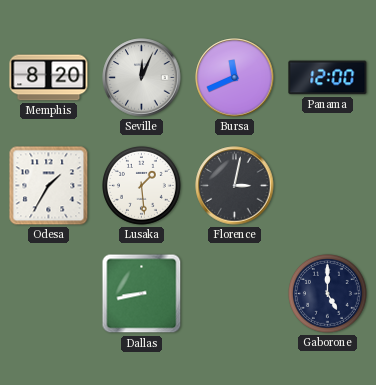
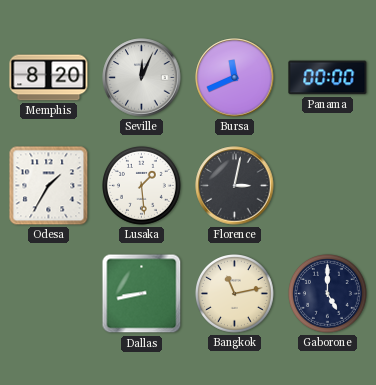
Panama: 12:00 -> 00:00
Bangkok: none -> 11:13
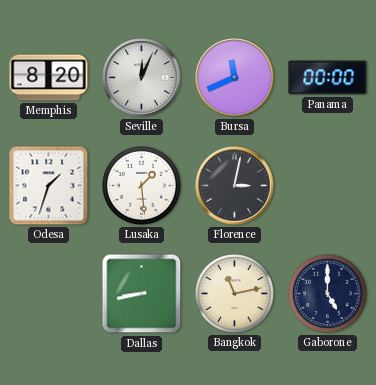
Odesa: 1:35 -> 1:33
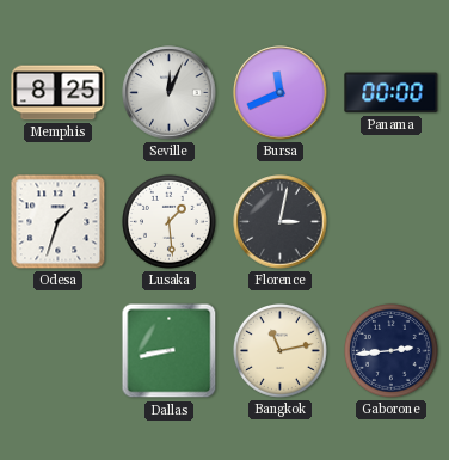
Memphis: 8:20 -> 8:25
Gaborone: 5:00 -> 2:44
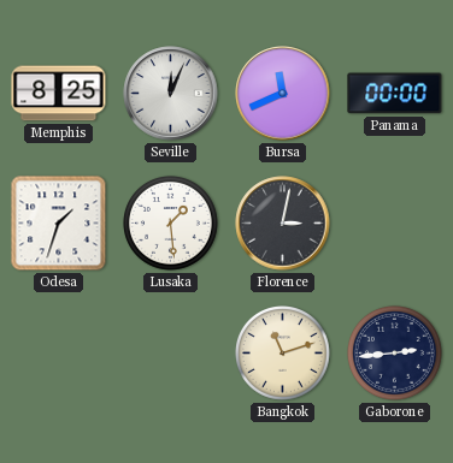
Dallas: 8:43 -> none
Bangkok: 11:13 -> 11:12
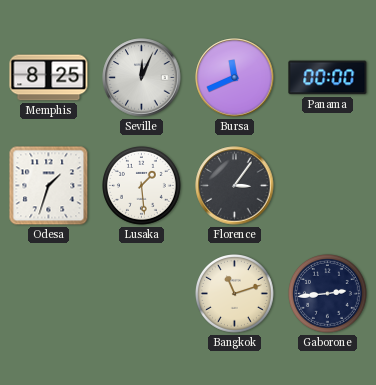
Florence: 3:02 -> 3:06
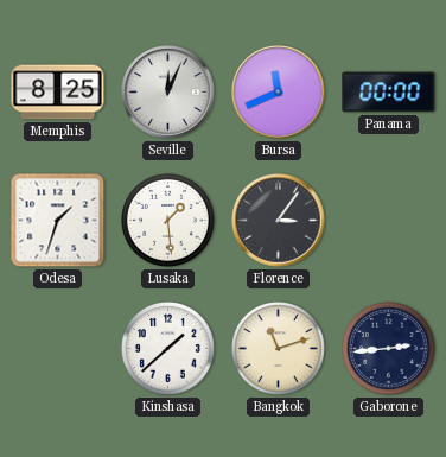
Kinshasa: none -> 1:38
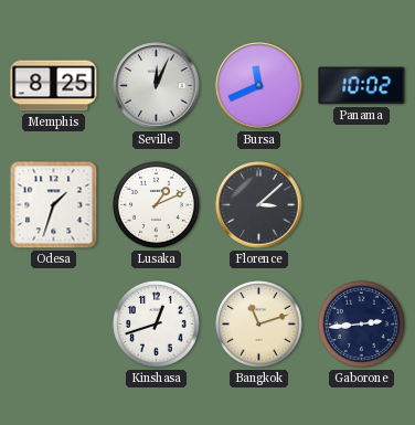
Panama: 00:00 -> 10:02
Lusaka: 1:29 -> 1:11
Florence: 3:06 -> 3:08
Kinshasa: 1:38 -> 12:42
